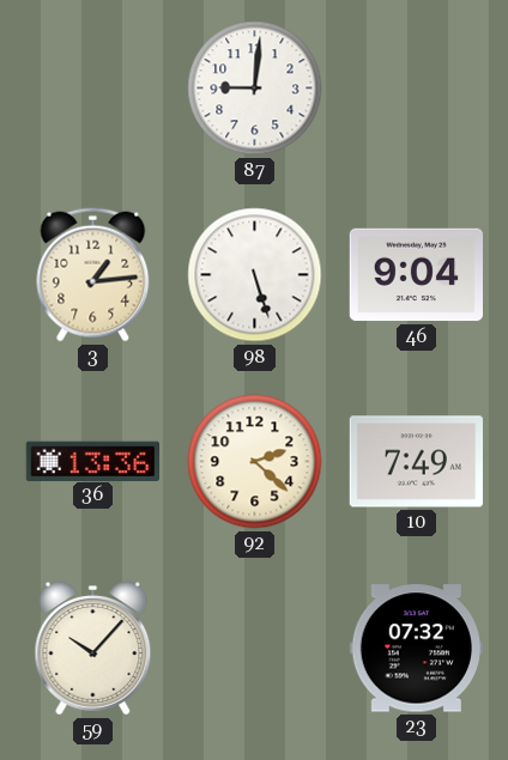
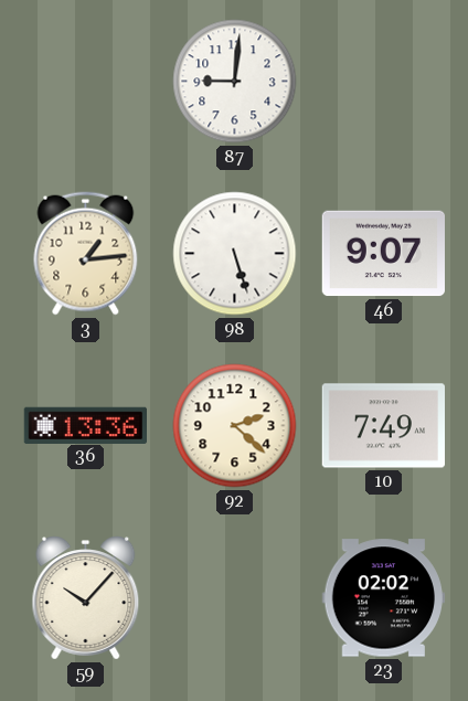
46: 9:04 -> 9:07
23: 07:32 -> 02:02
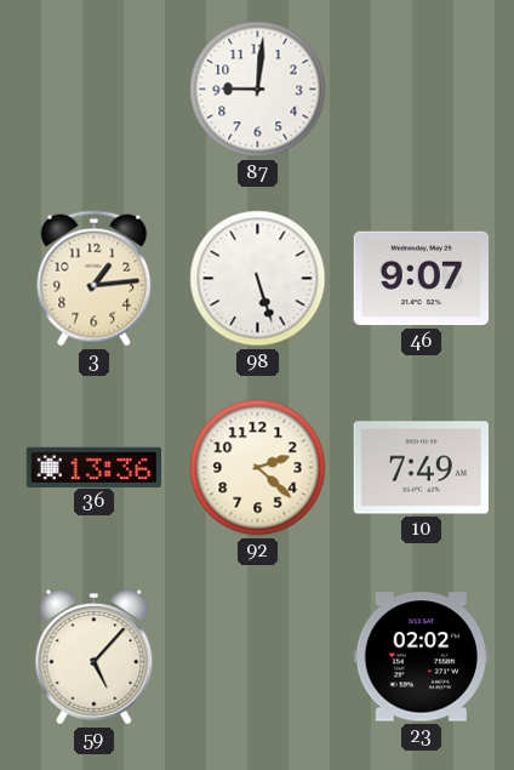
59: 10:07 -> 5:07
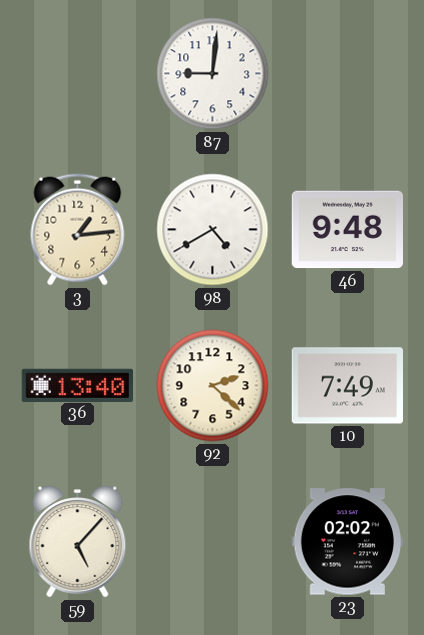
98: 5:27 -> 4:40
46: 9:07 -> 9:48
36: 13:36 -> 13:40
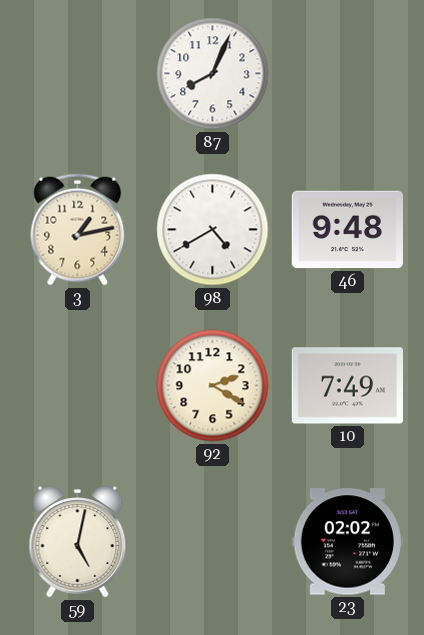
87: 9:01 -> 8:04
3: 1:14 -> 1:13
36: 13:40 -> none
92: 2:22 -> 2:20
59: 5:07 -> 5:02
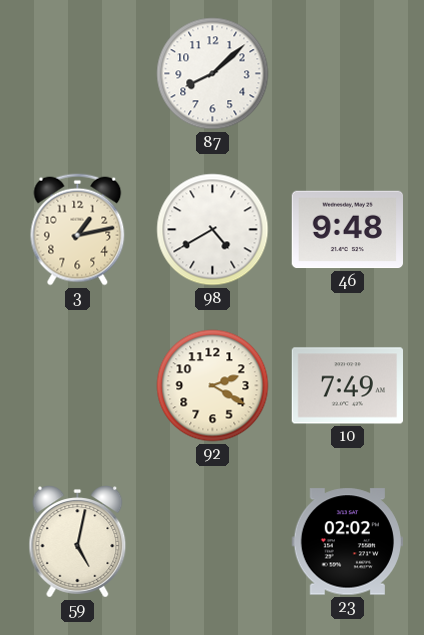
87: 8:04 -> 8:08
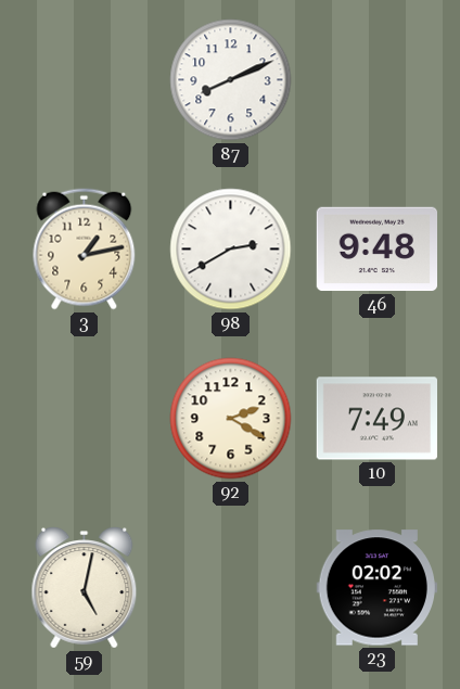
87: 8:08 -> 8:11
98: 4:40 -> 2:40
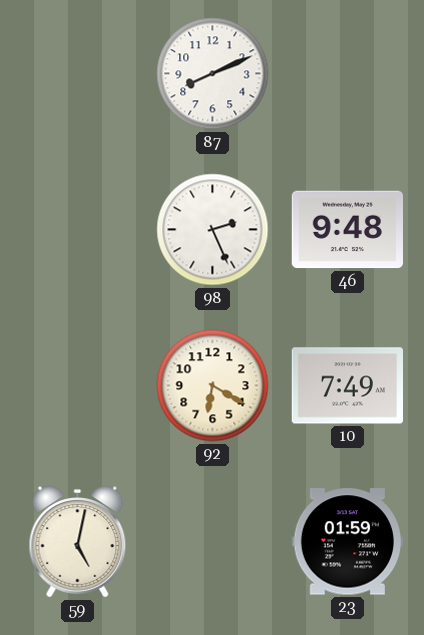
3: 1:13 -> none
98: 2:40 -> 2:26
92: 2:20 -> 6:20
23: 02:02 -> 01:59
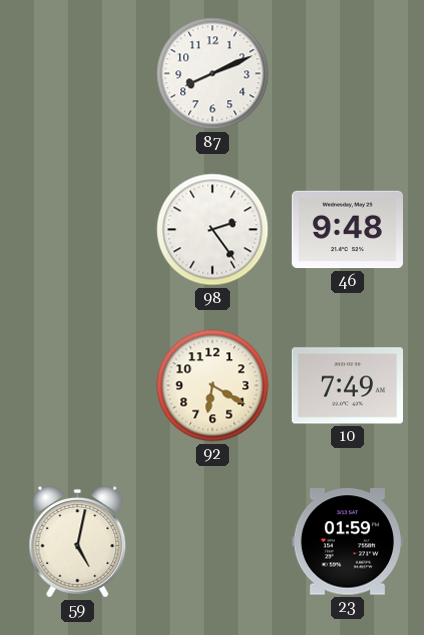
98: 2:26 -> 2:24
